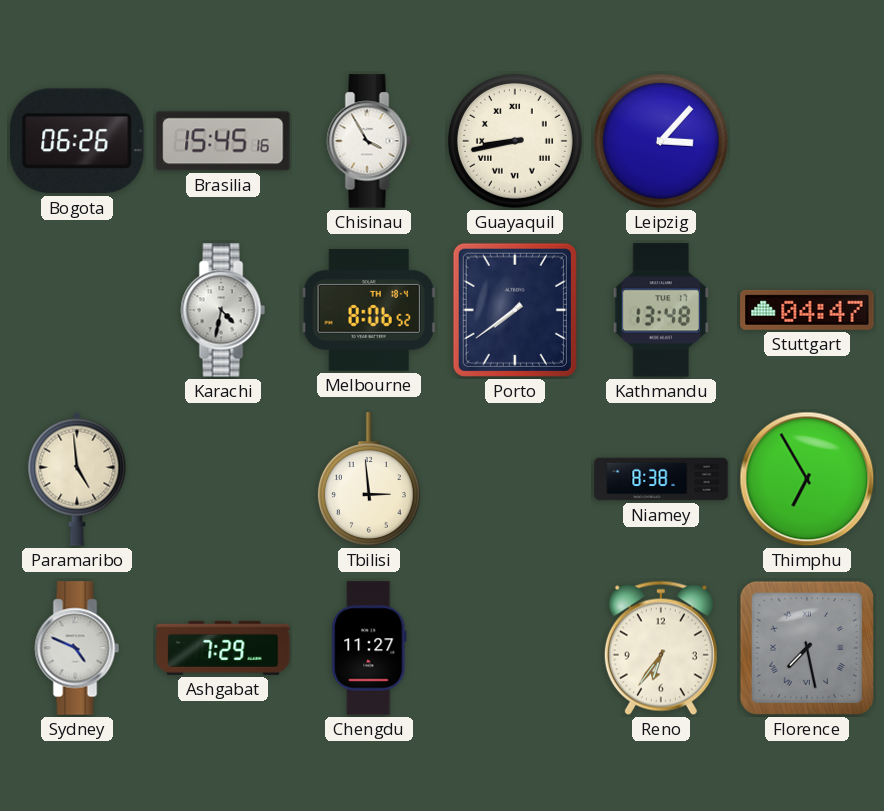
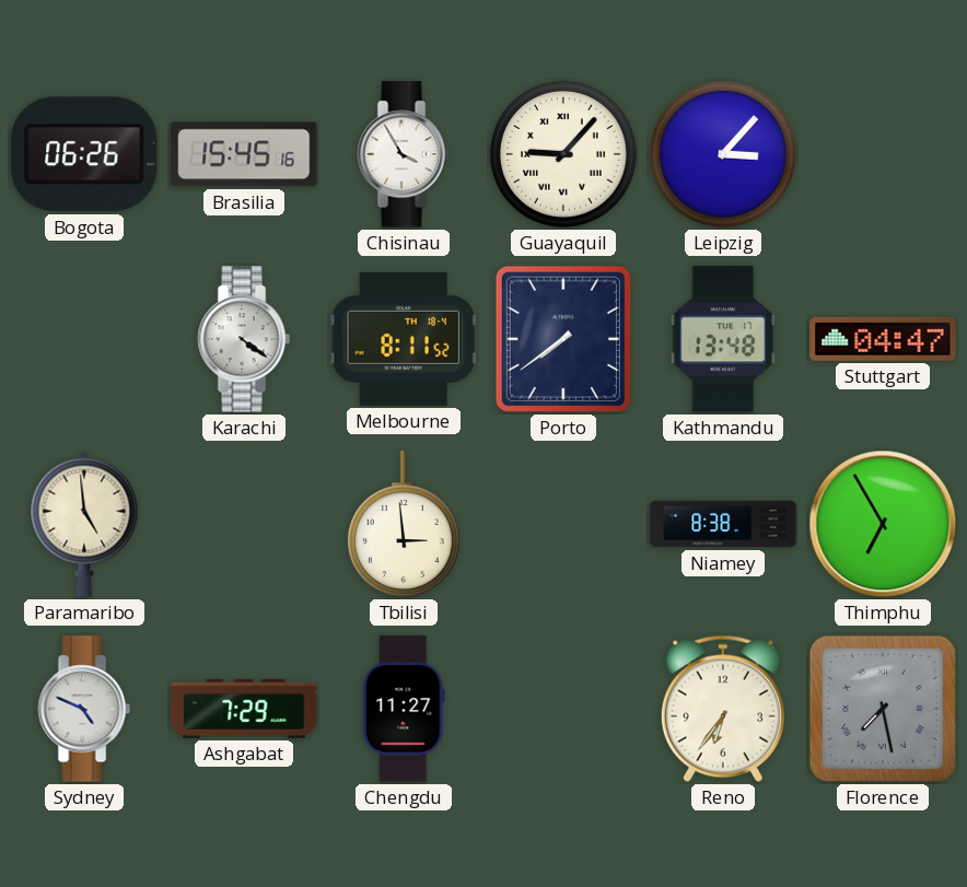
Guayaquil: 8:43 -> 9:07
Karachi: 4:32 -> 4:21
Melbourne: 8:06 -> 8:11
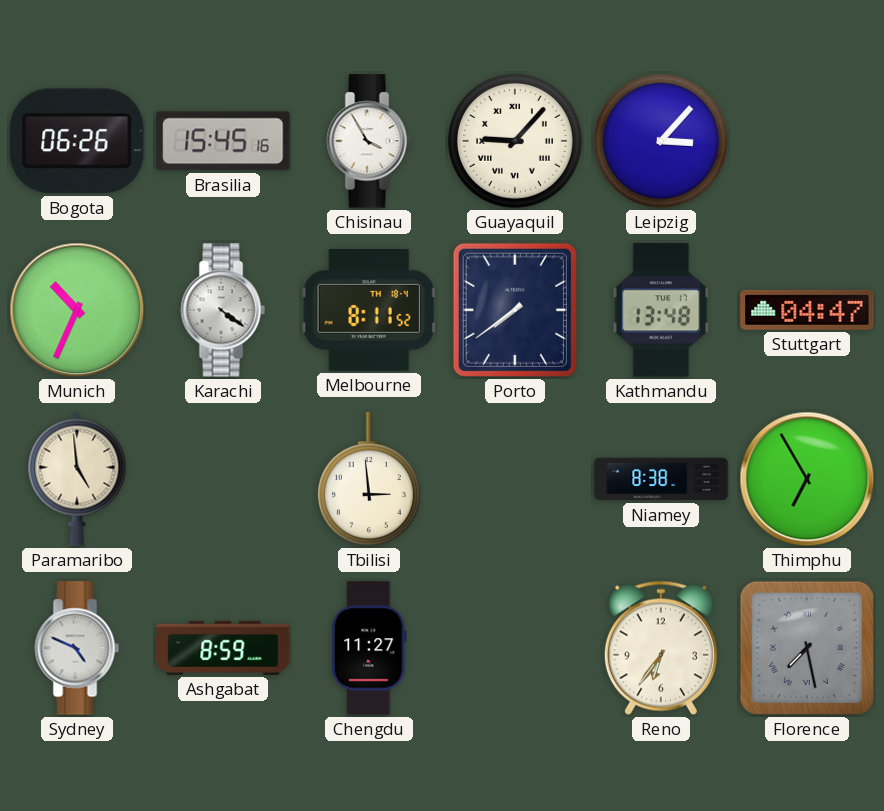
Munich: none -> 10:34
Ashgabat: 7:29 -> 8:59
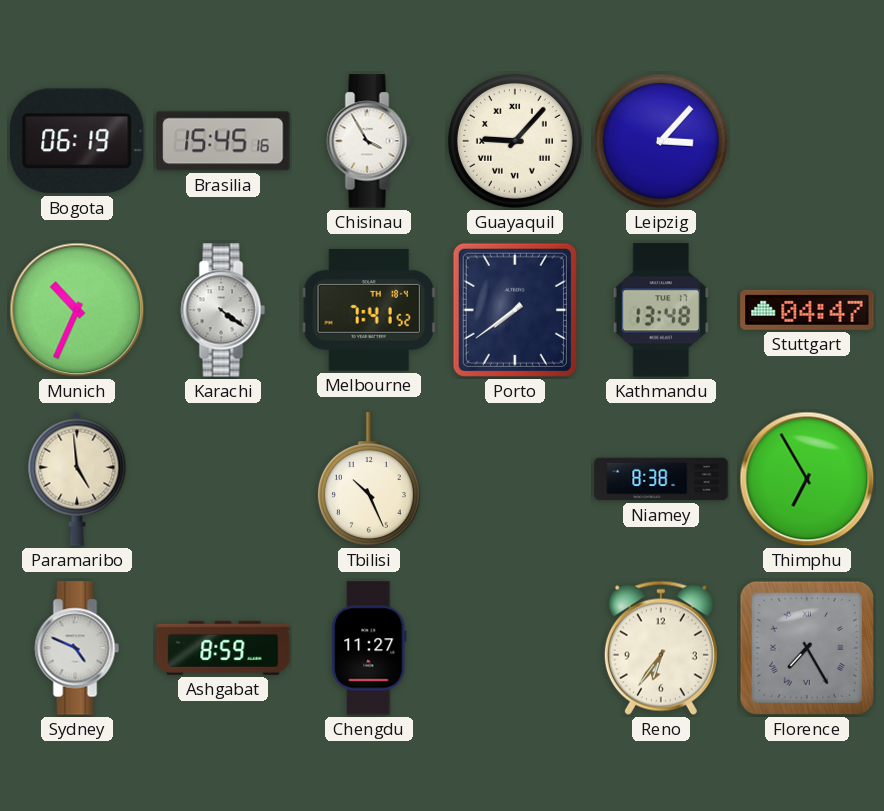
Bogota: 06:26 -> 06:19
Melbourne: 8:11 -> 7:41
Tbilisi: 2:59 -> 10:26
Florence: 7:28 -> 7:25
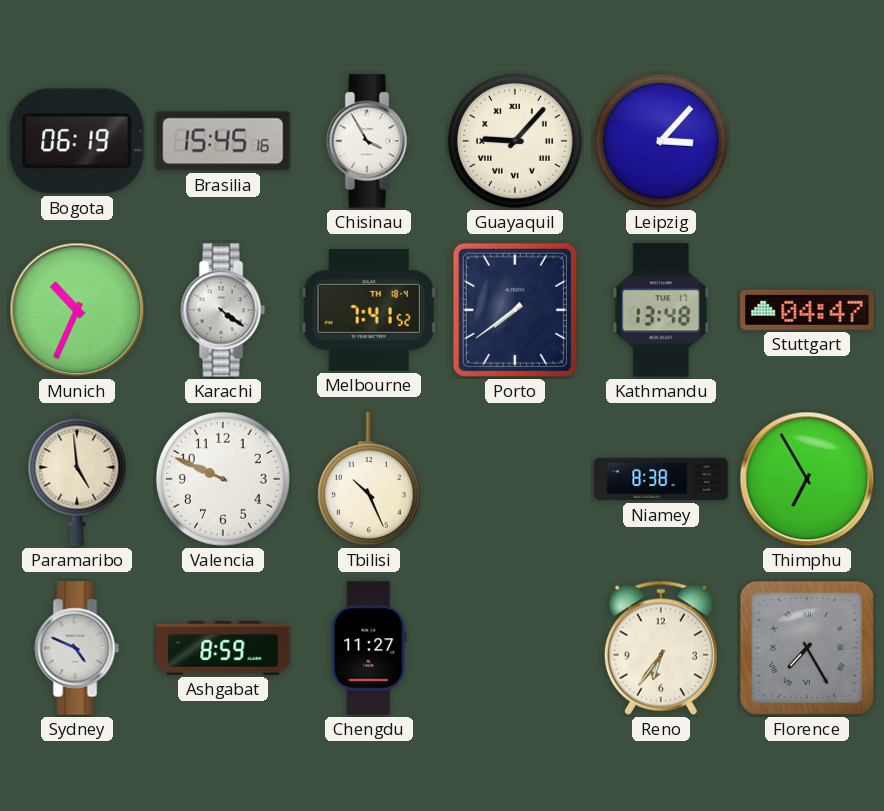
Valencia: none -> 9:49
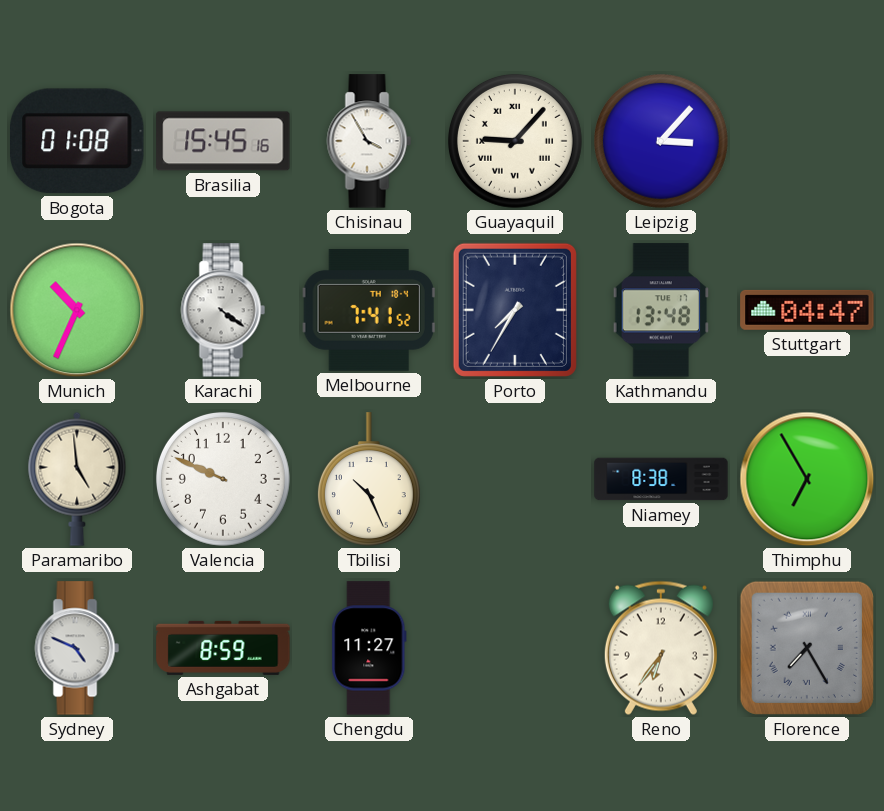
Bogota: 06:19 -> 01:08
Porto: 7:39 -> 7:35
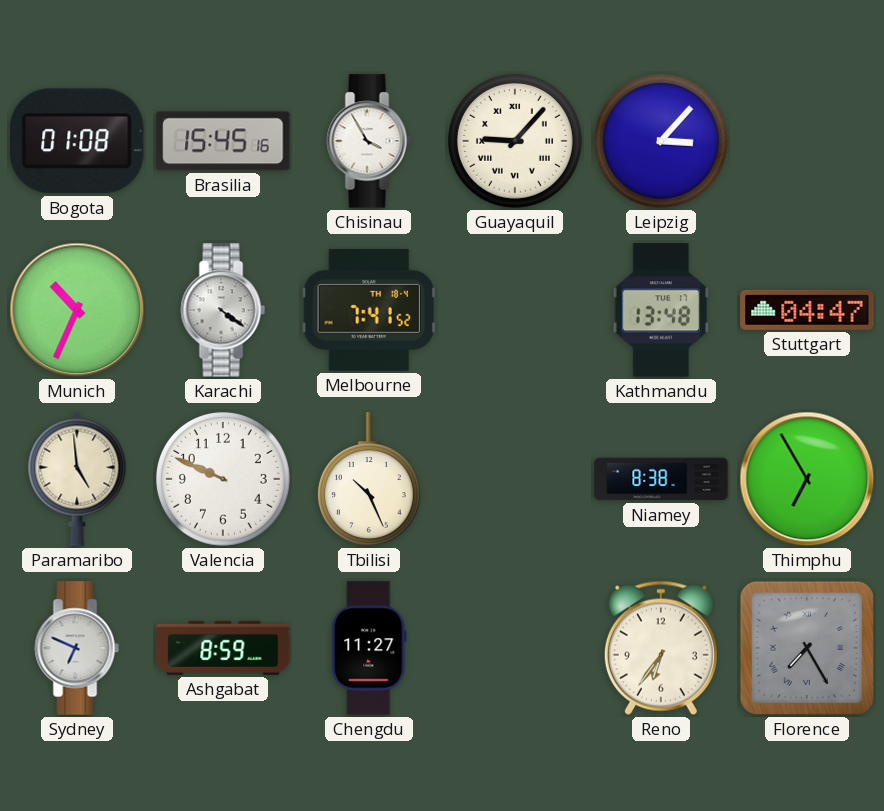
Porto: 7:35 -> none
Sydney: 4:49 -> 6:49
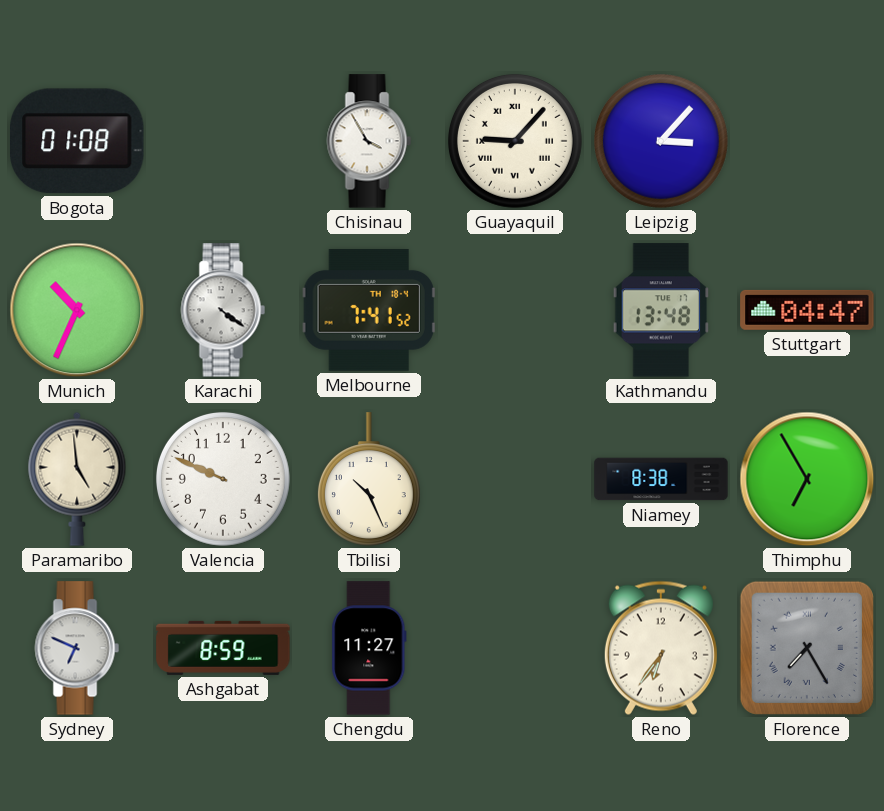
Brasilia: 15:45 -> none
